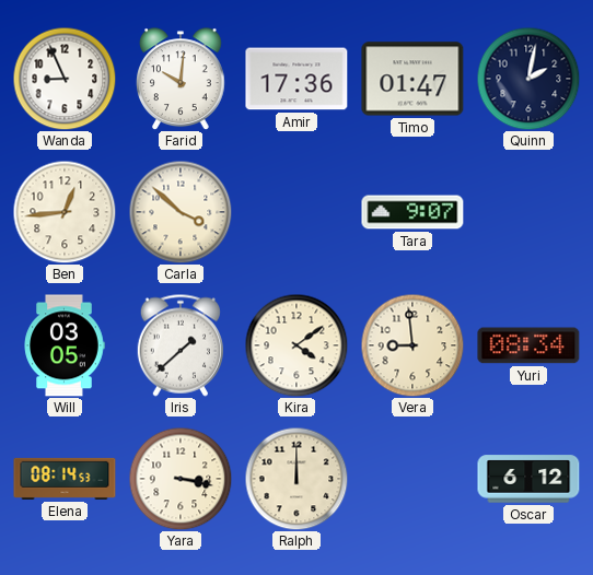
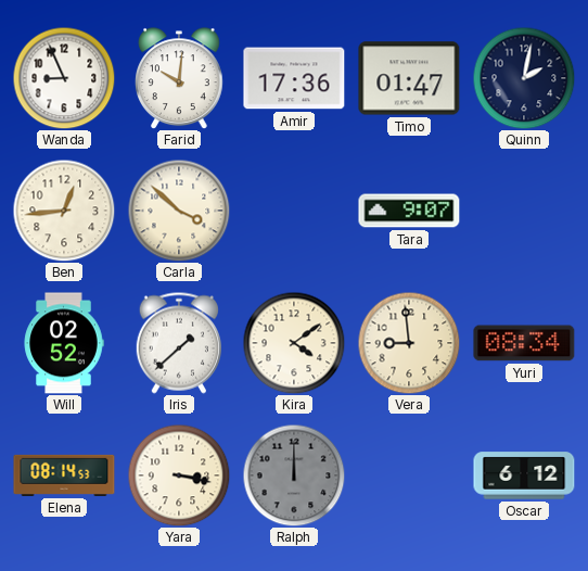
Will: 03:05 -> 02:52
Ralph dial: cream -> grey
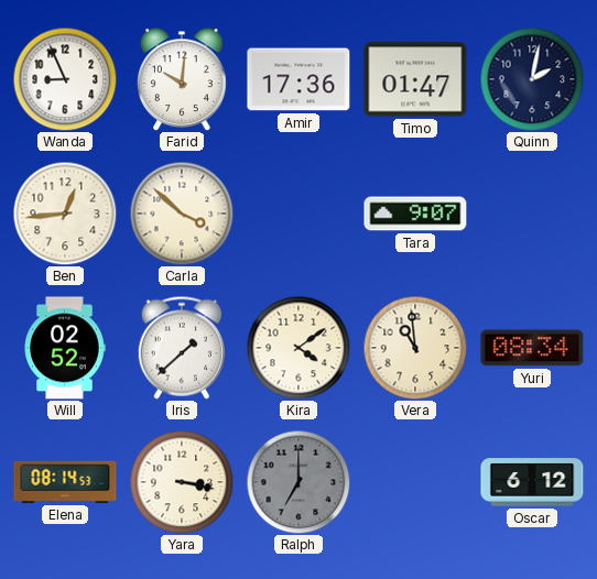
Vera: 8:59 -> 10:59
Ralph: 12:00 -> 7:00
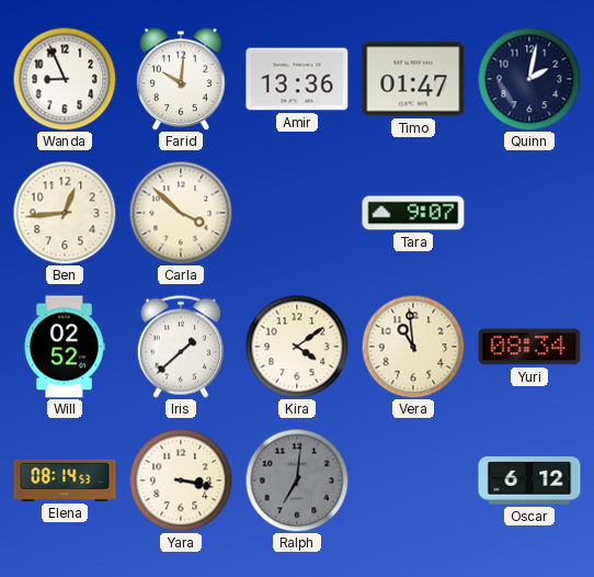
Amir: 17:36 -> 13:36
Ralph: 7:00 -> 7:01
